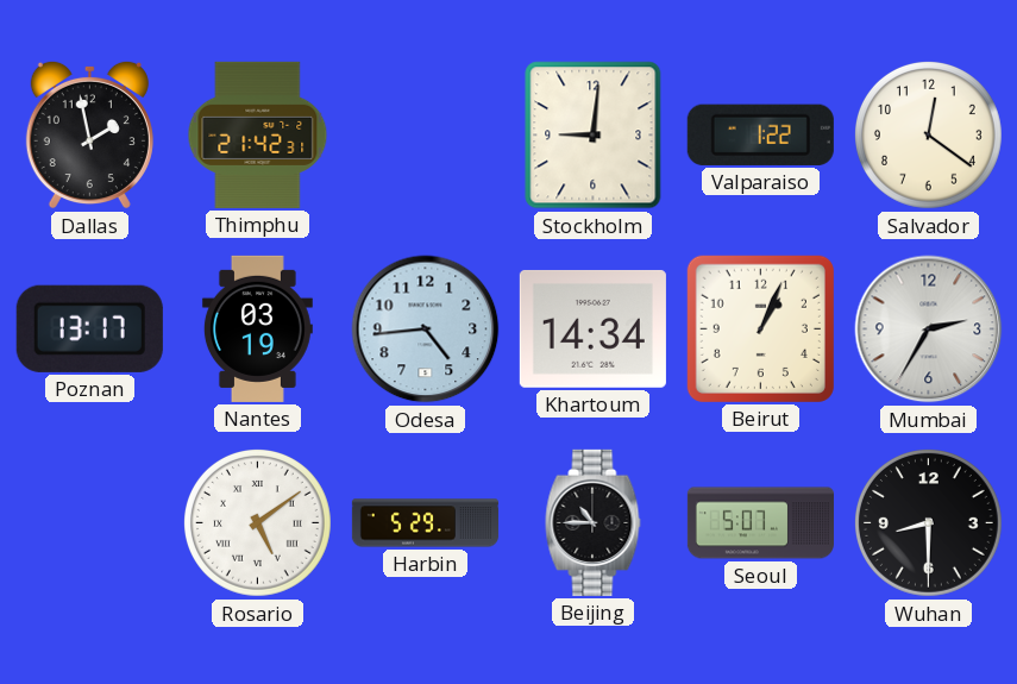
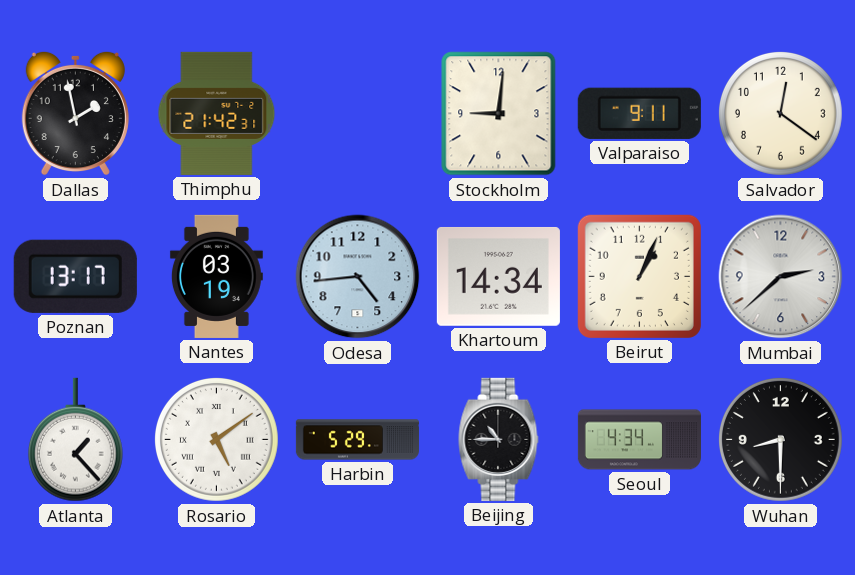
Valparaiso: 1:22 -> 9:11
Mumbai: 2:35 -> 2:38
Atlanta: none -> 1:23
Seoul: 5:07 -> 4:34
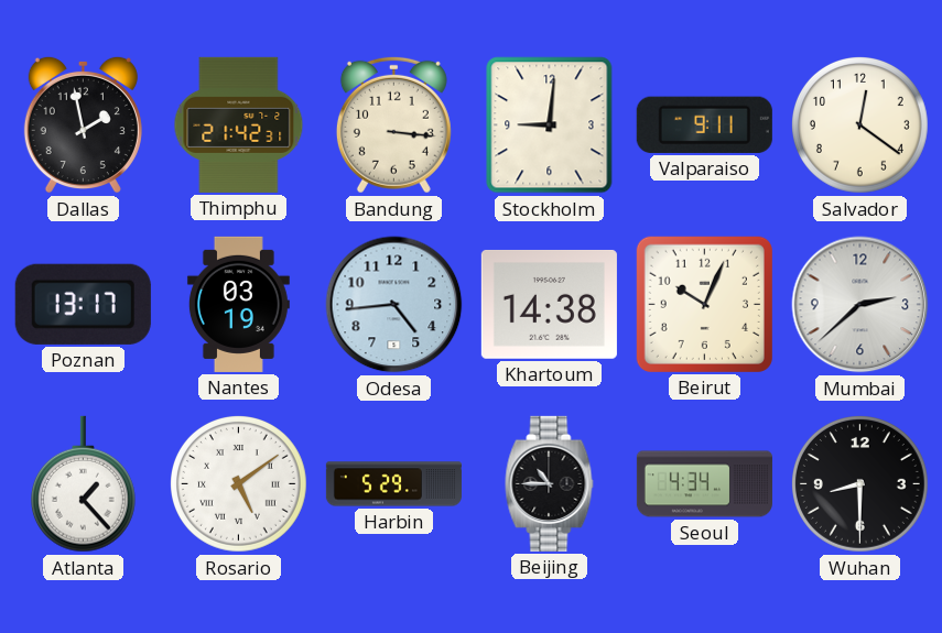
Bandung: none -> 3:16
Khartoum: 14:34 -> 14:38
Beirut: 1:04 -> 10:04
